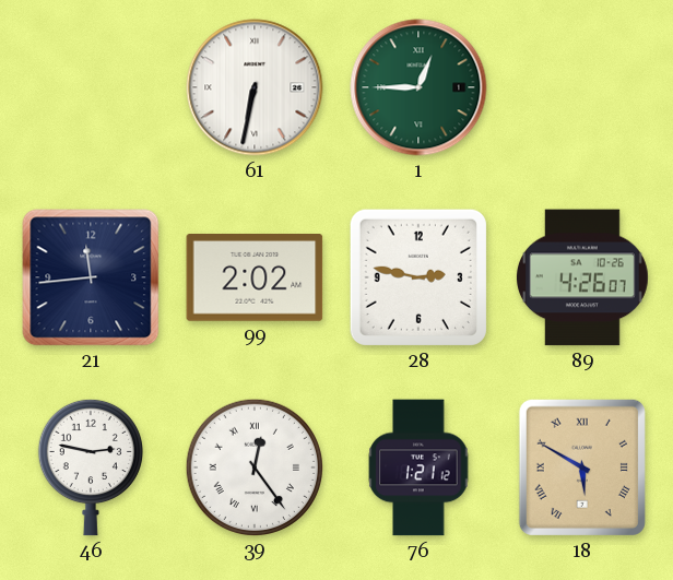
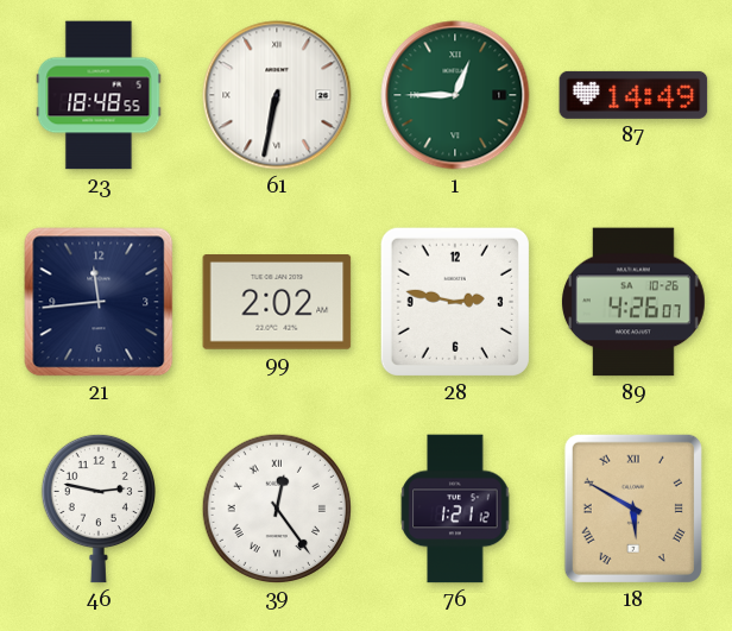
23: none -> 18:48
87: none -> 14:49
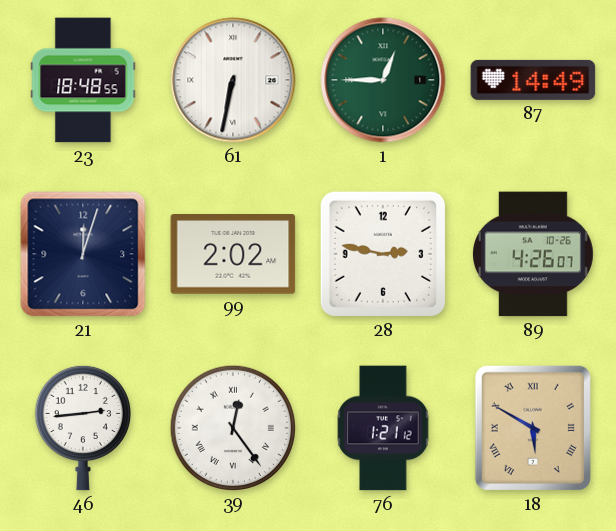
21: 11:44 -> 12:03
46: 2:47 -> 2:44
